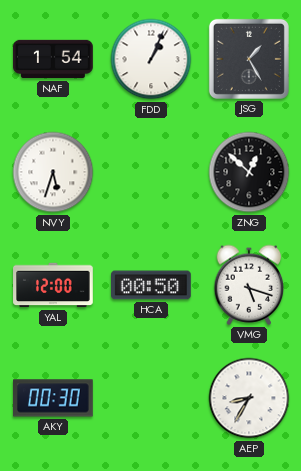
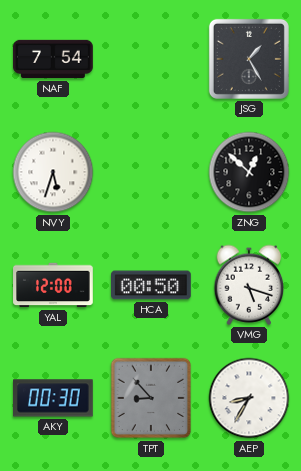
NAF: 1:54 -> 7:54
FDD: 1:04 -> none
TPT: none -> 8:53
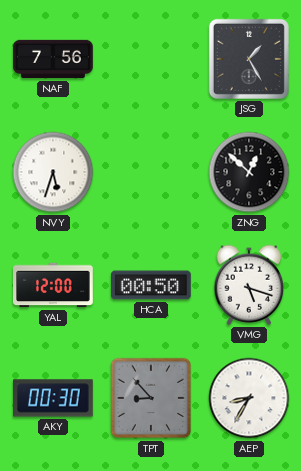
NAF: 7:54 -> 7:56
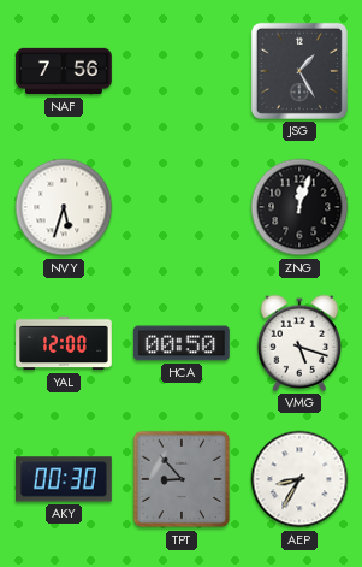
ZNG: 12:52 -> 12:03
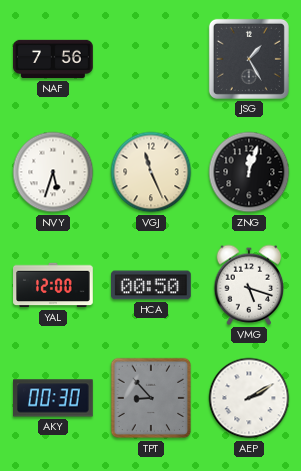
VGJ: none -> 11:26
AEP: 8:35 -> 2:10
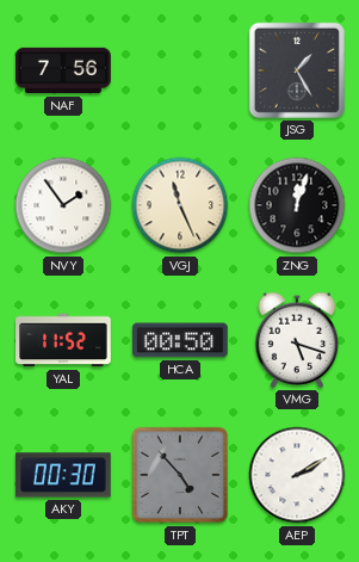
NVY: 5:33 -> 1:54
YAL: 12:00 -> 11:52
TPT: 8:53 -> 4:53
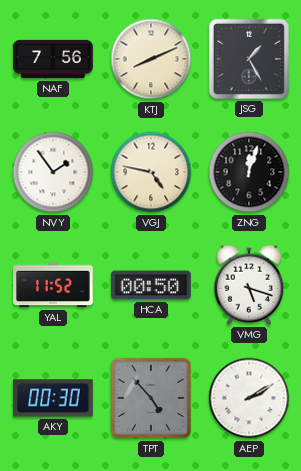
KTJ: none -> 8:11
VGJ: 11:26 -> 4:47
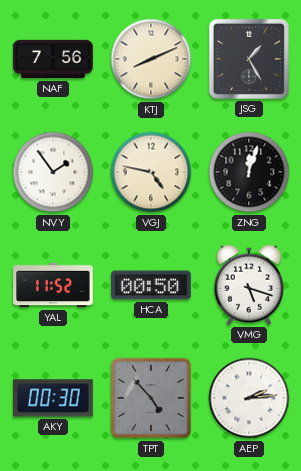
AEP: 2:10 -> 2:14
